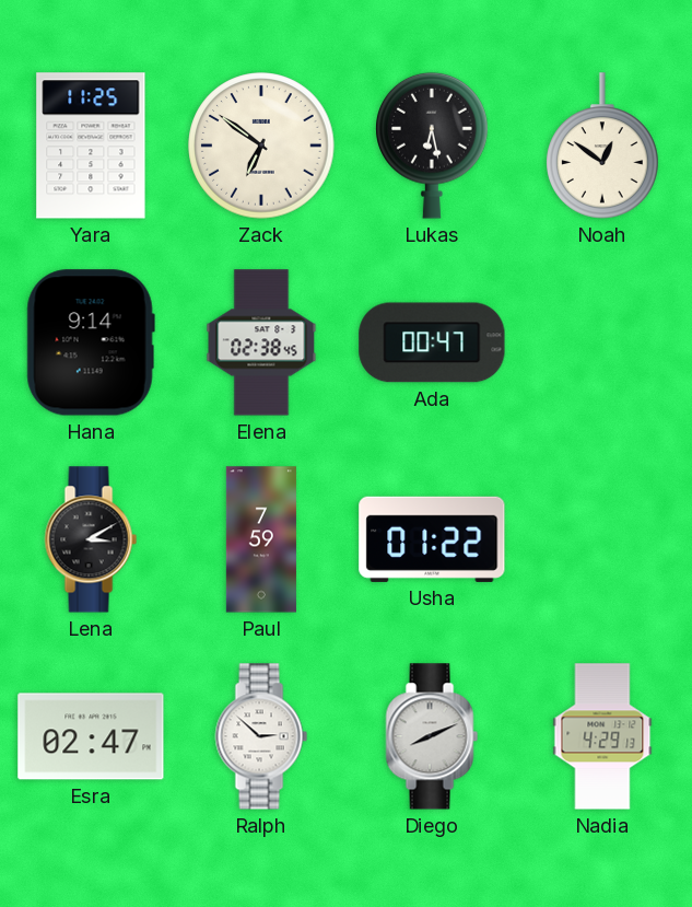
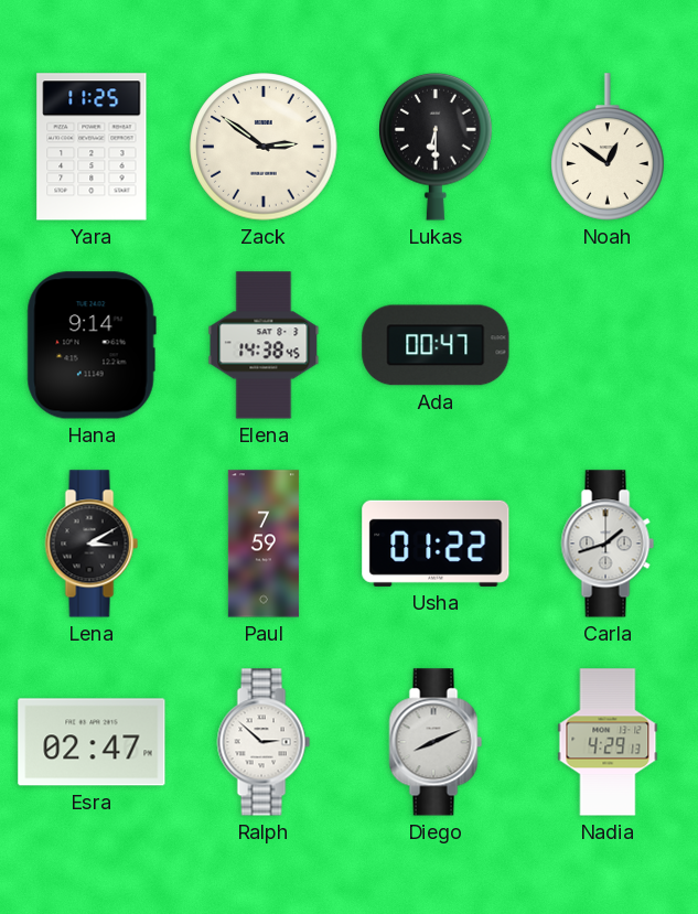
Zack: 6:51 -> 2:51
Lukas: 6:28 -> 6:30
Elena: 02:38 -> 14:38
Carla: none -> 1:42
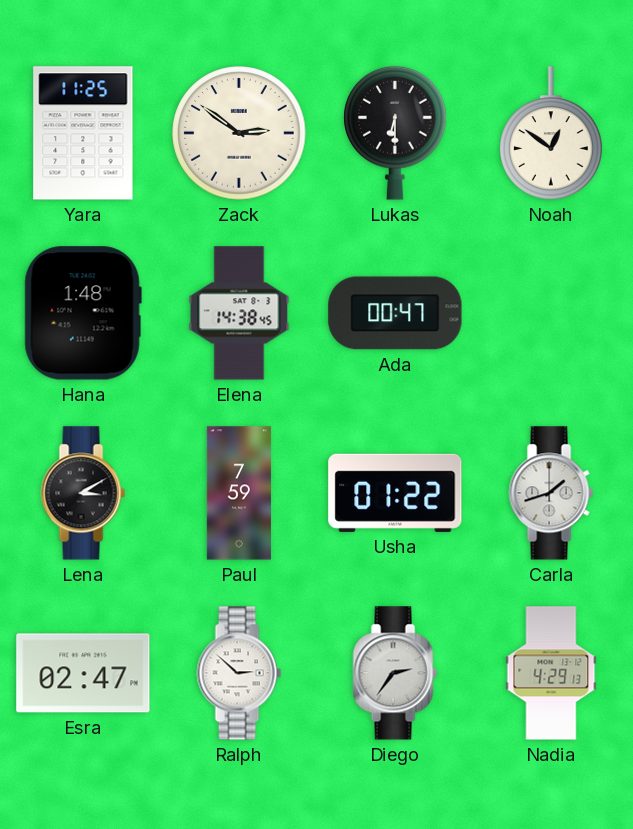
Hana: 9:14 -> 1:48
Diego: 8:11 -> 2:36
